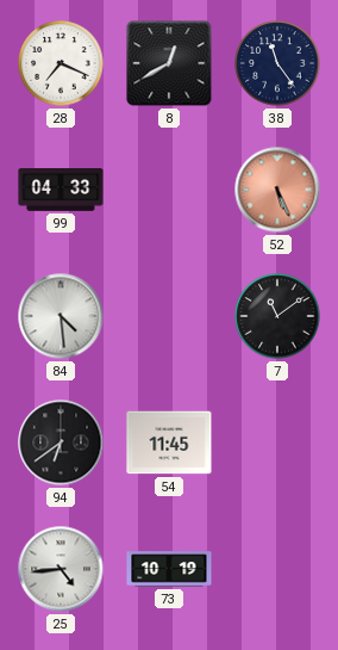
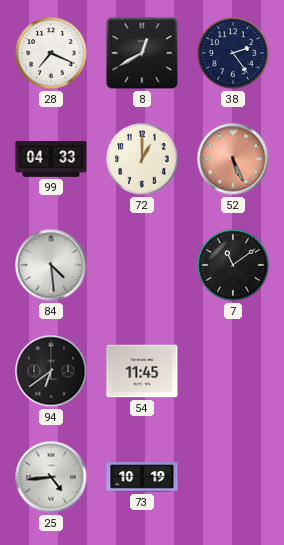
38: 11:24 -> 2:24
72: none -> 1:00
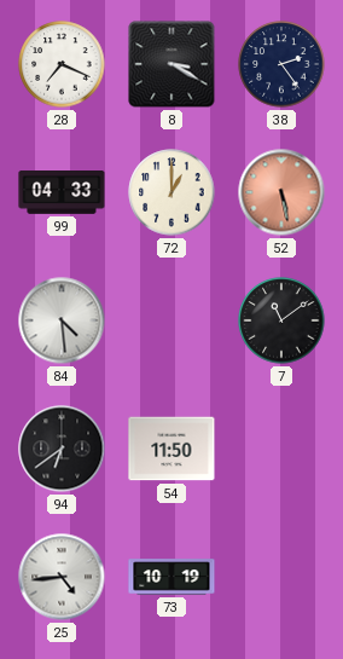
8: 12:40 -> 3:20
52: 5:26 -> 5:28
54: 11:45 -> 11:50
